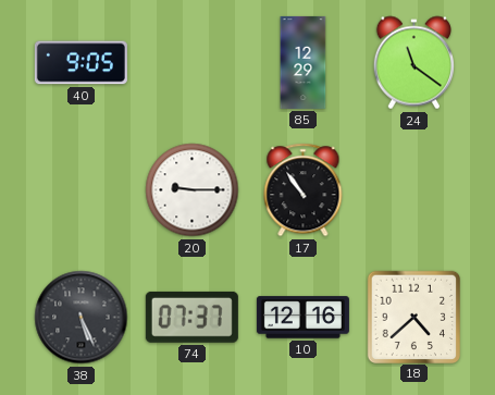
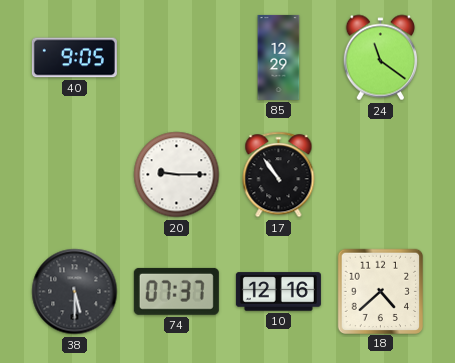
38: 5:26 -> 5:30
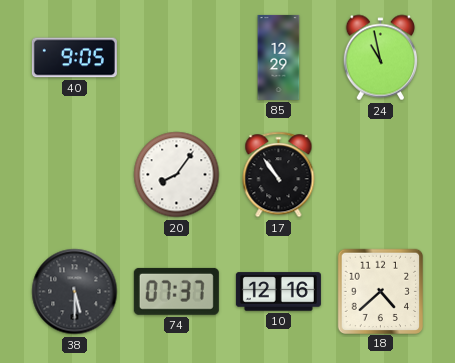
24: 11:21 -> 10:58
20: 9:15 -> 8:06
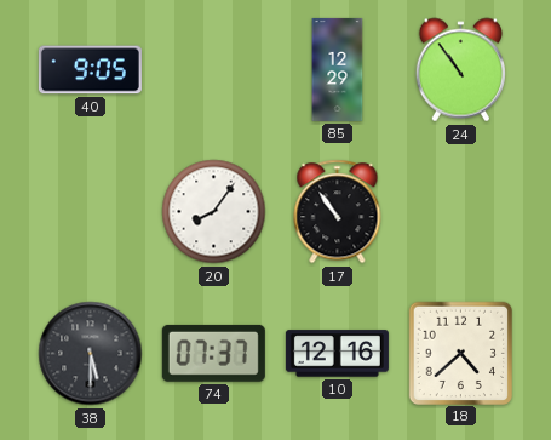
24: 10:58 -> 10:54
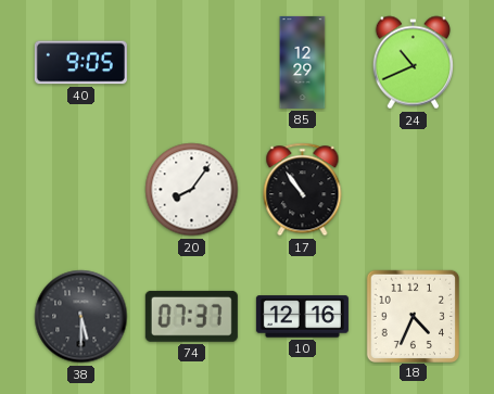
24: 10:54 -> 10:41
18: 4:38 -> 4:34
